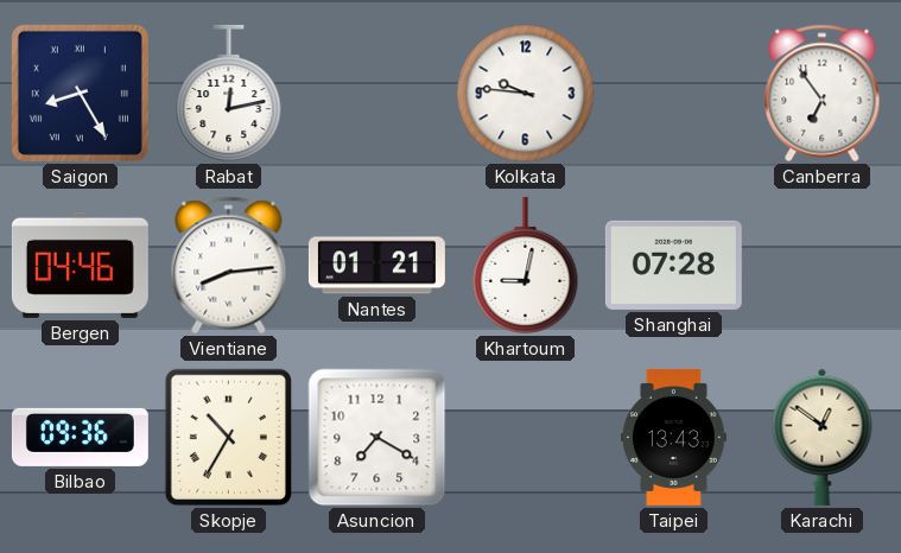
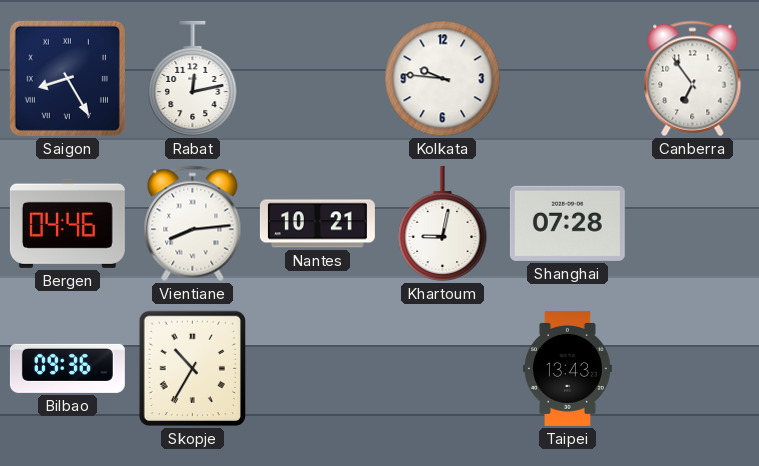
Nantes: 01:21 -> 10:21
Asuncion: 7:20 -> none
Karachi: 12:51 -> none
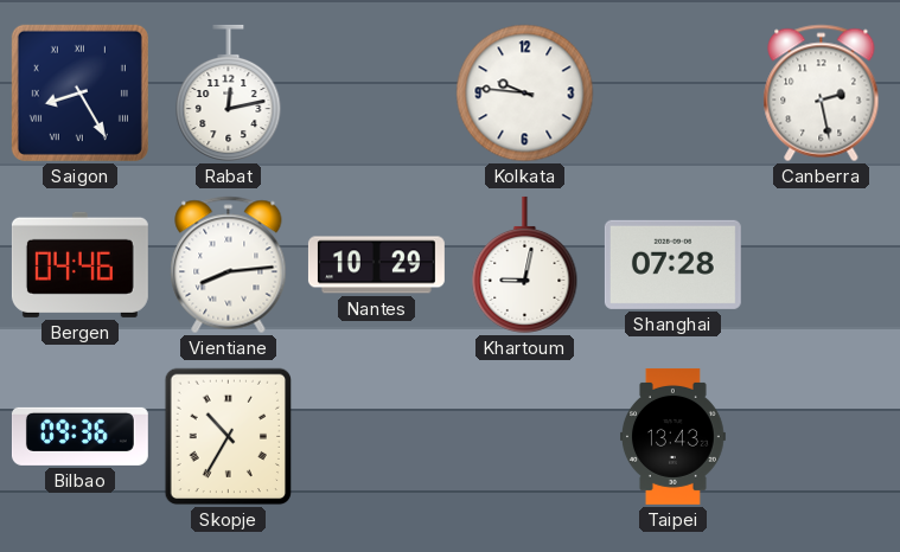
Canberra: 6:54 -> 2:28
Nantes: 10:21 -> 10:29
